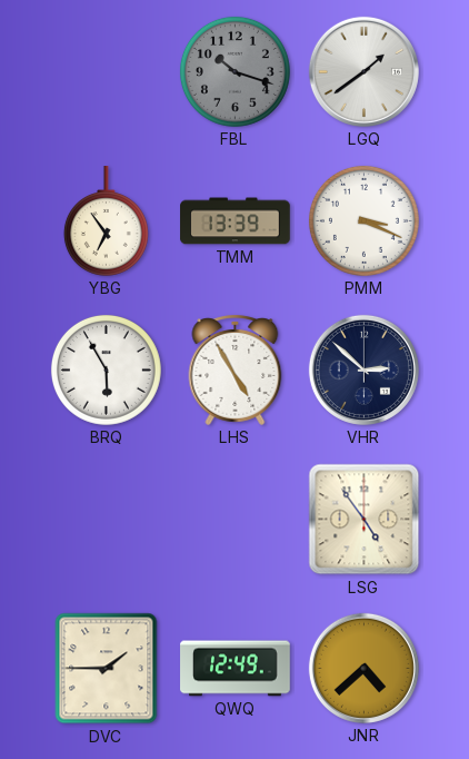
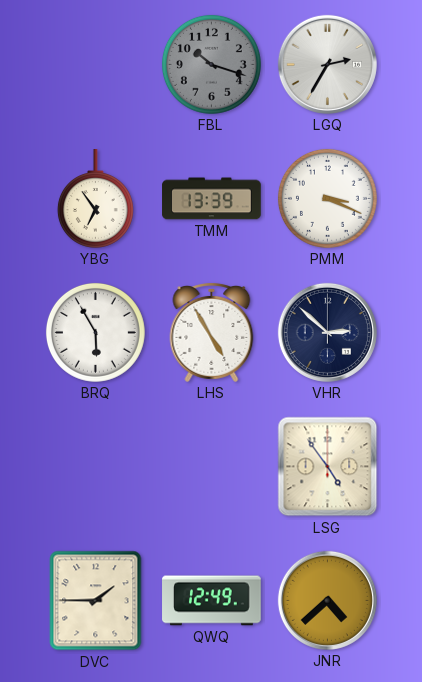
LGQ: 1:39 -> 2:35
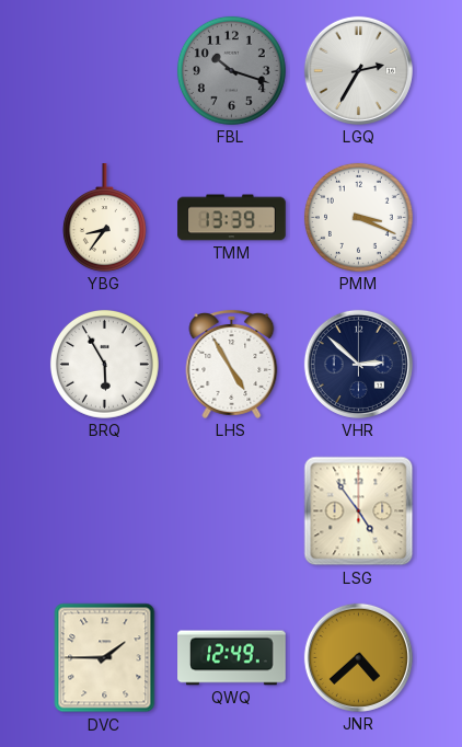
YBG: 6:54 -> 8:36
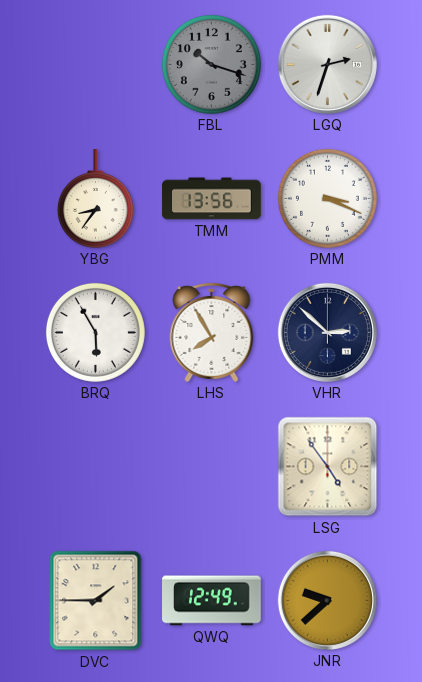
LGQ: 2:35 -> 2:33
TMM: 13:39 -> 13:56
LHS: 4:55 -> 7:55
JNR: 4:38 -> 9:38
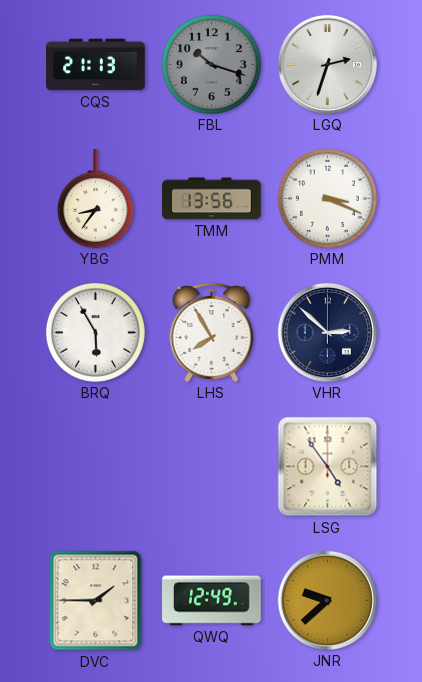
CQS: none -> 21:13
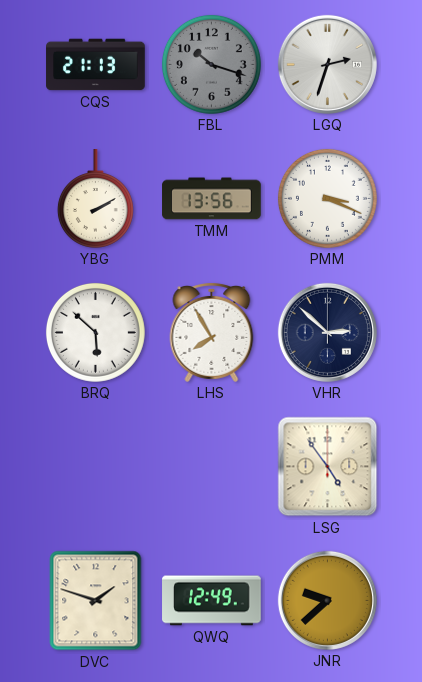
YBG: 8:36 -> 2:10
BRQ: 5:55 -> 5:52
DVC: 1:45 -> 1:48
